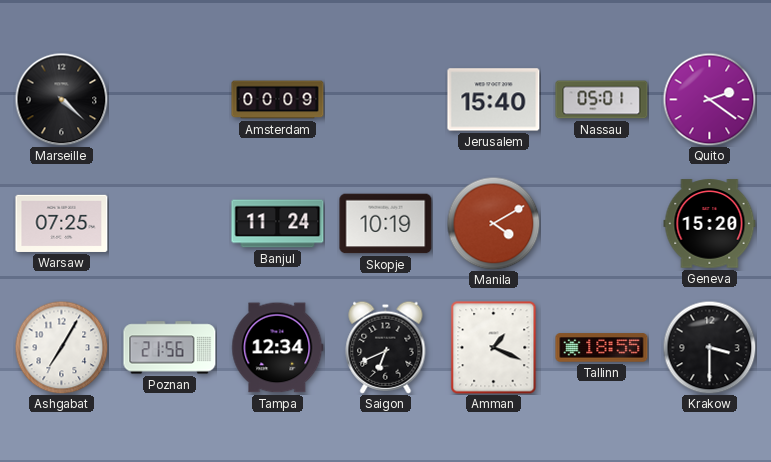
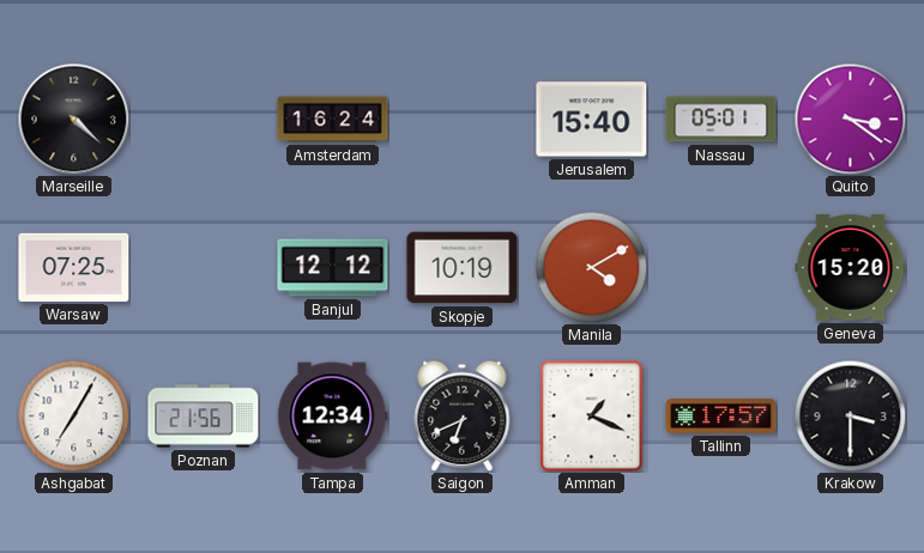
Amsterdam: 00:09 -> 16:24
Quito: 2:21 -> 3:21
Banjul: 11:24 -> 12:12
Tallinn: 18:55 -> 17:57
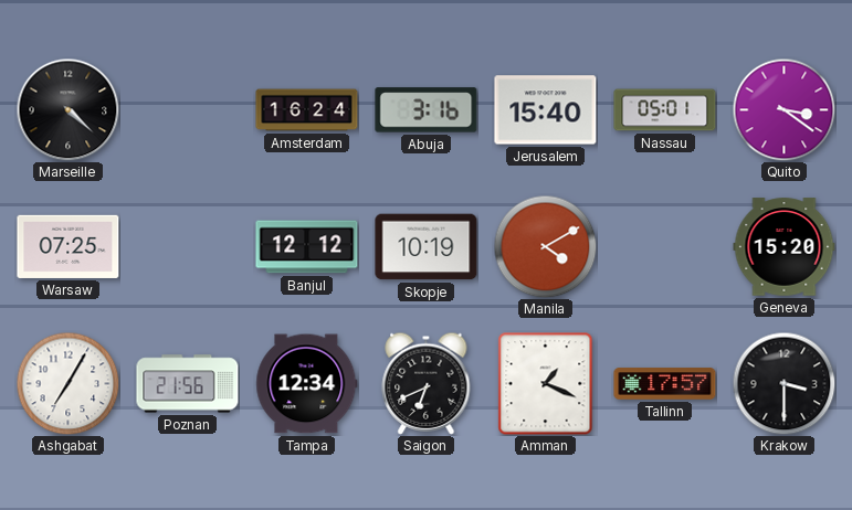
Abuja: none -> 3:16
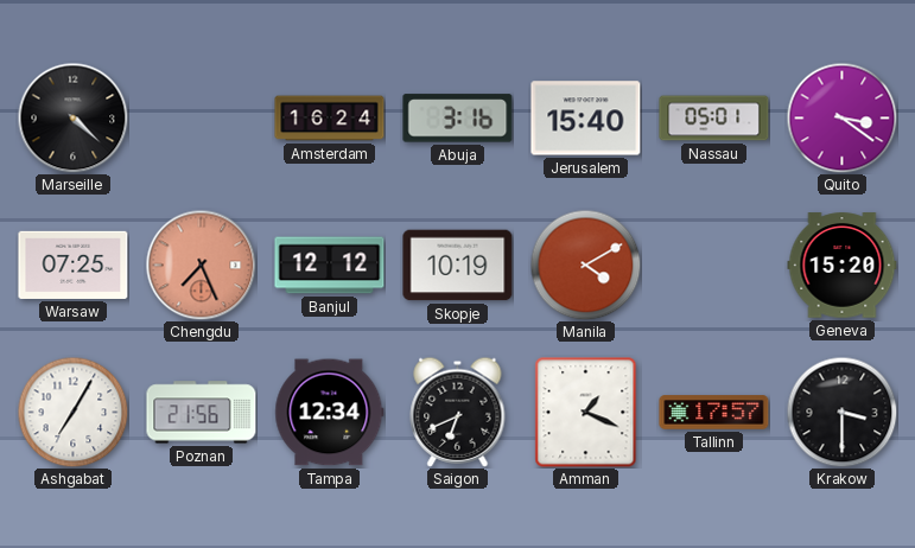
Chengdu: none -> 7:26
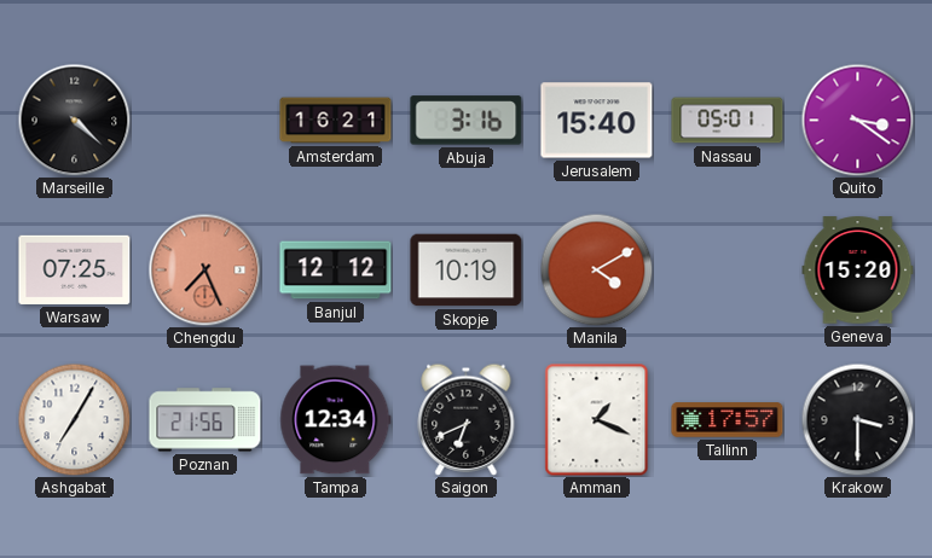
Amsterdam: 16:24 -> 16:21
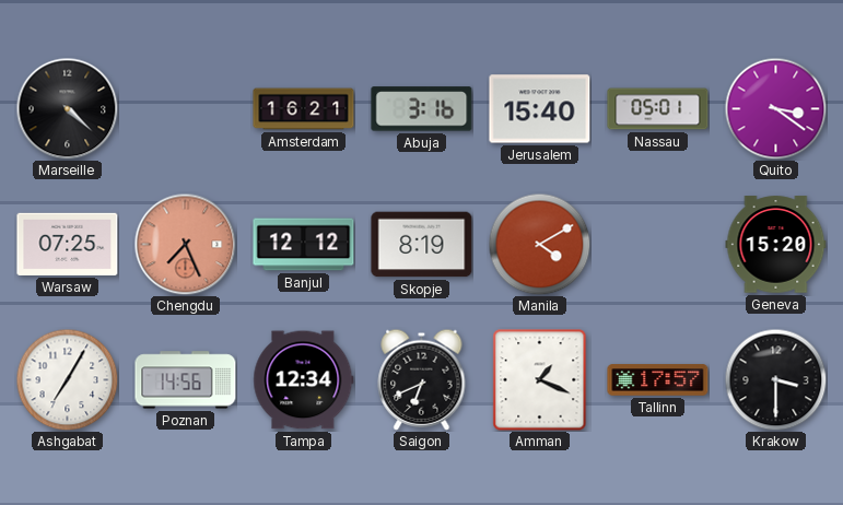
Skopje: 10:19 -> 8:19
Poznan: 21:56 -> 14:56
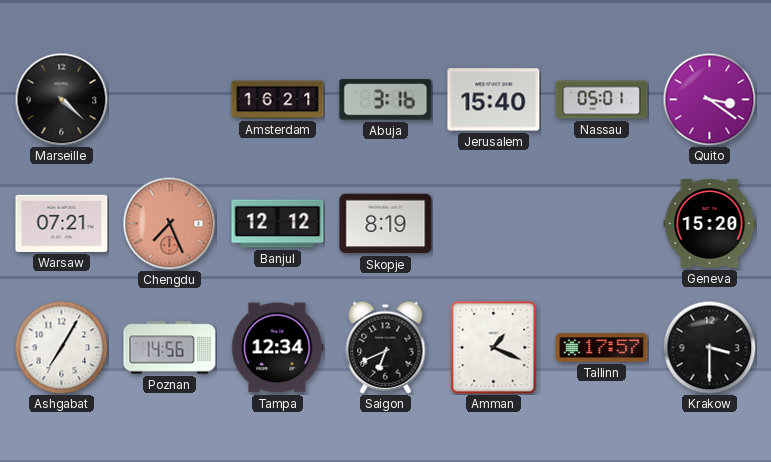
Warsaw: 07:25 -> 07:21
Manila: 4:10 -> none
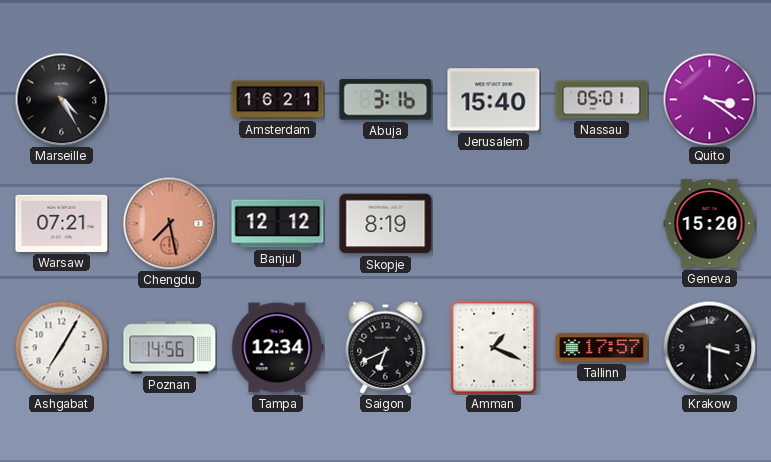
Marseille: 4:22 -> 4:25
Chengdu: 7:26 -> 7:28
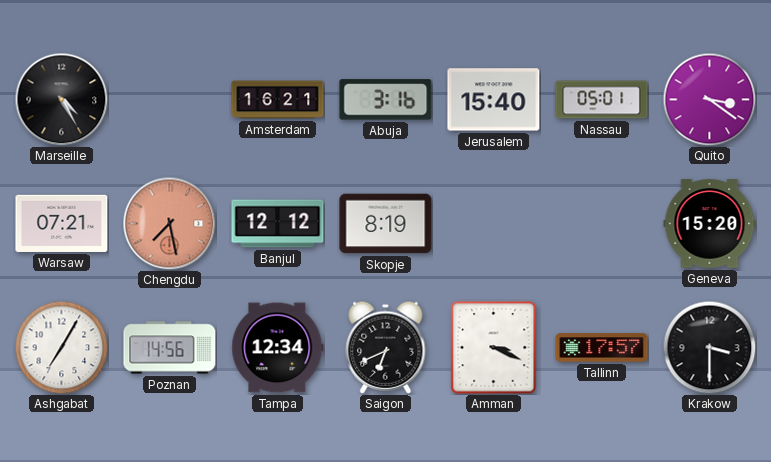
Amman: 1:19 -> 3:19
